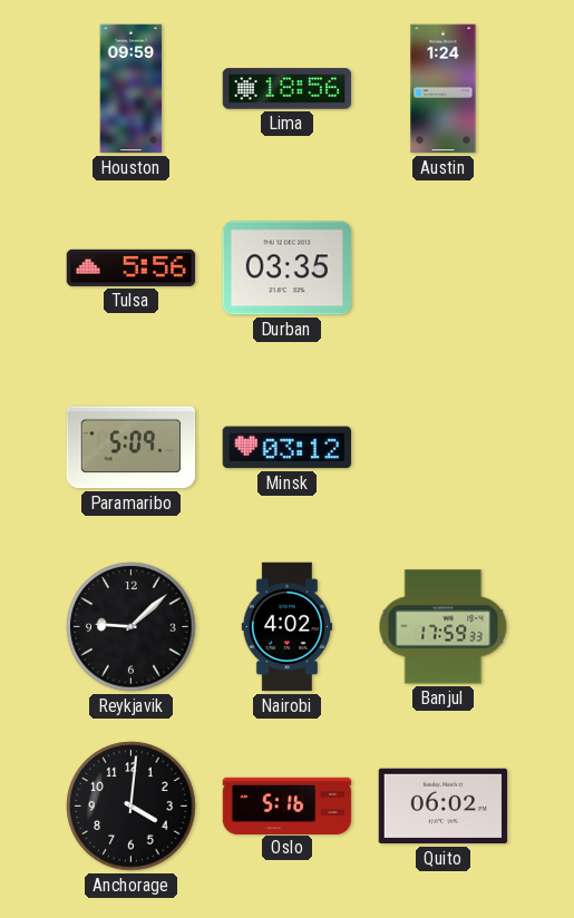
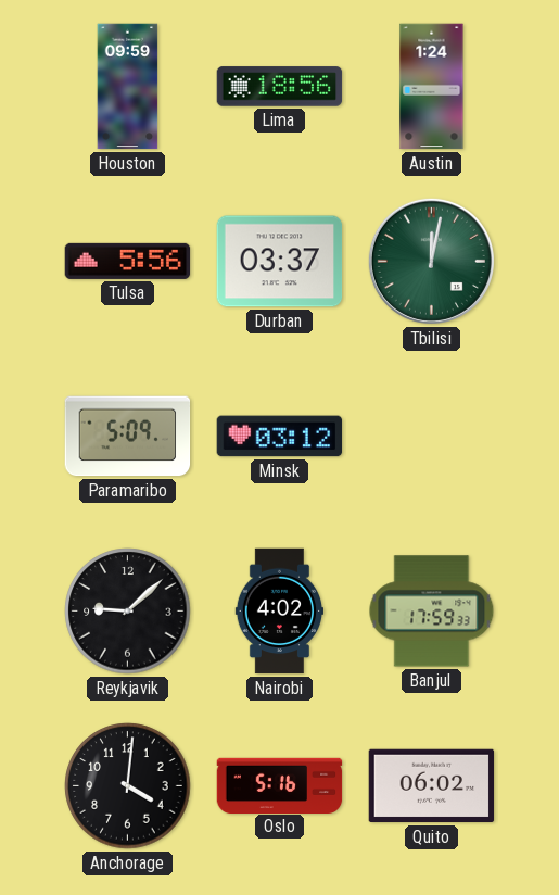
Durban: 03:35 -> 03:37
Tbilisi: none -> 12:02
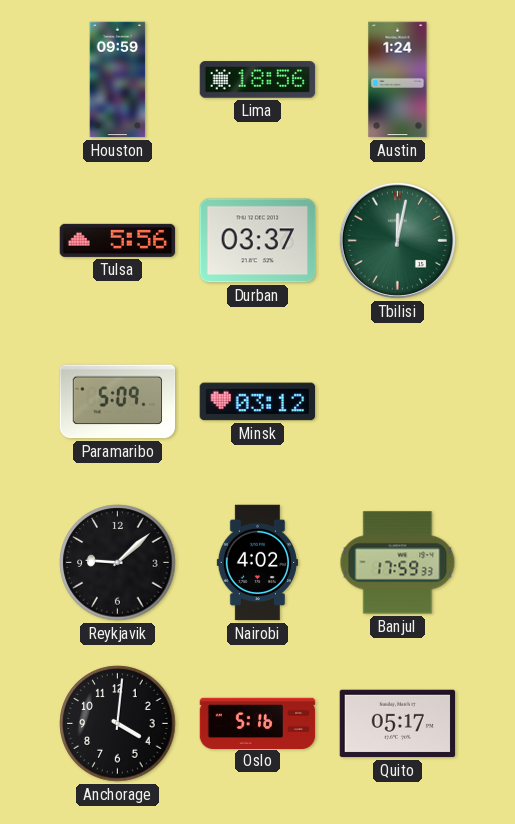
Quito: 06:02 -> 05:17
